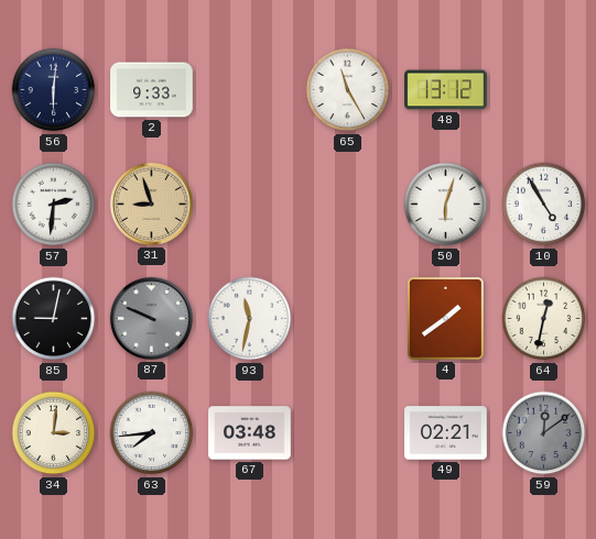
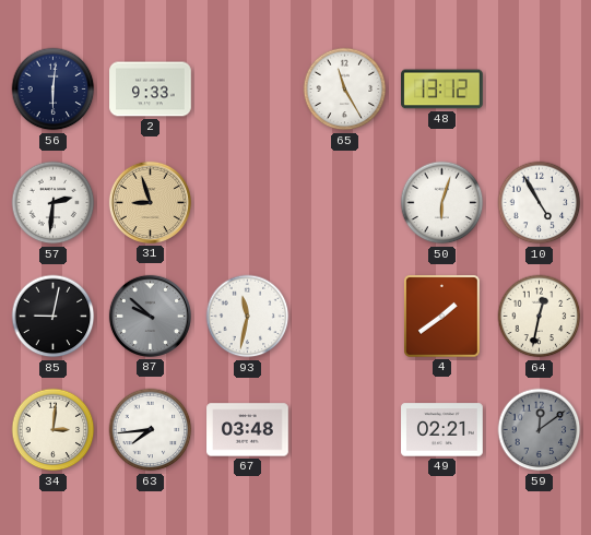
87: 9:49 -> 9:52
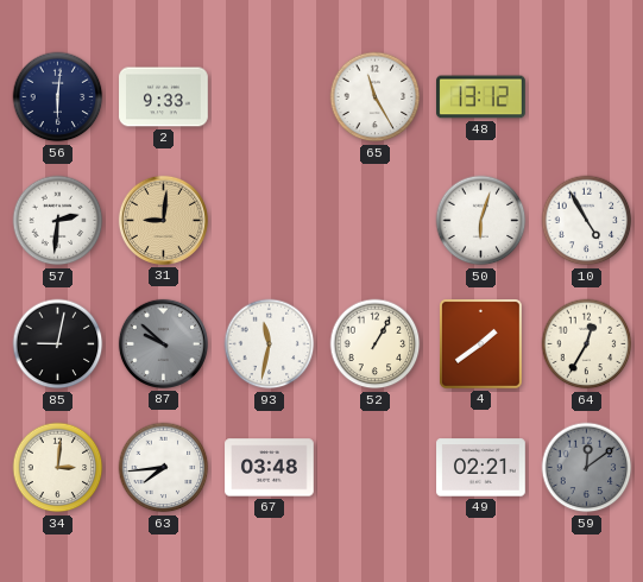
31: 8:57 -> 9:01
52: none -> 1:05
64: 12:32 -> 12:35
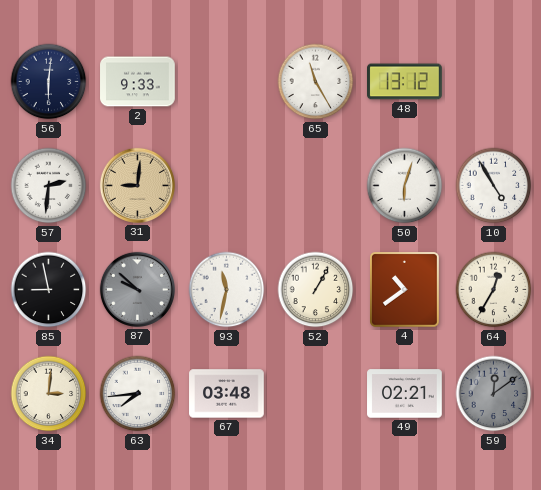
85: 9:02 -> 8:58
4: 1:39 -> 10:39
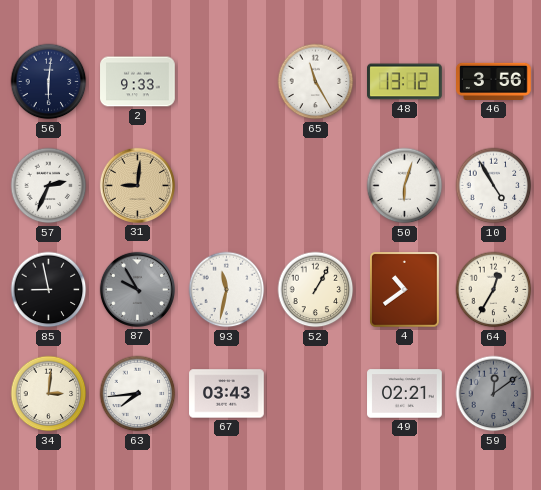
46: none -> 3:56
57: 2:31 -> 2:34
87: 9:52 -> 9:55
67: 03:48 -> 03:43
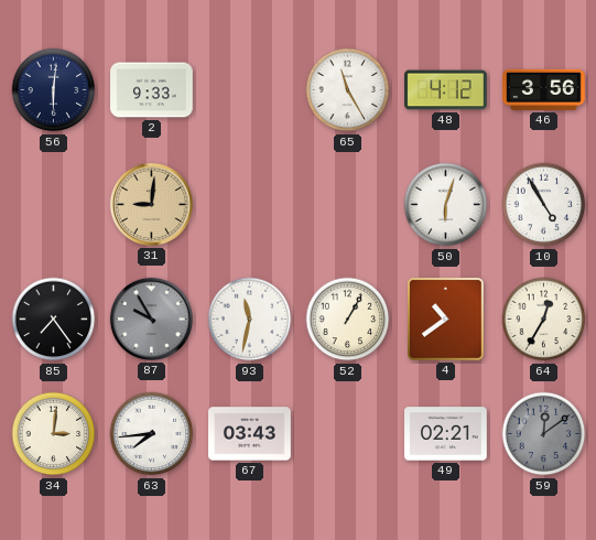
48: 13:12 -> 4:12
57: 2:34 -> none
85: 8:58 -> 7:24
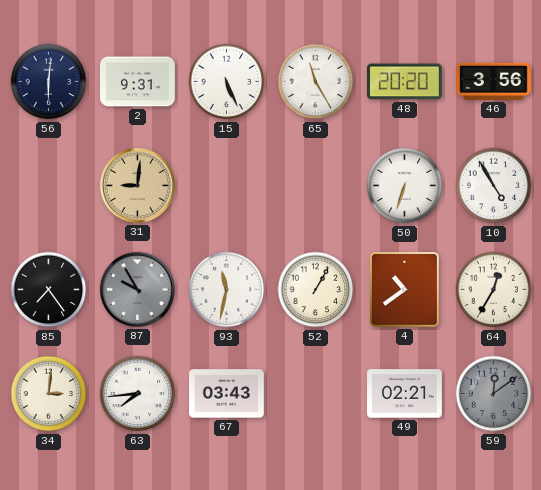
2: 9:33 -> 9:31
15: none -> 5:26
48: 4:12 -> 20:20
50: 6:03 -> 6:33
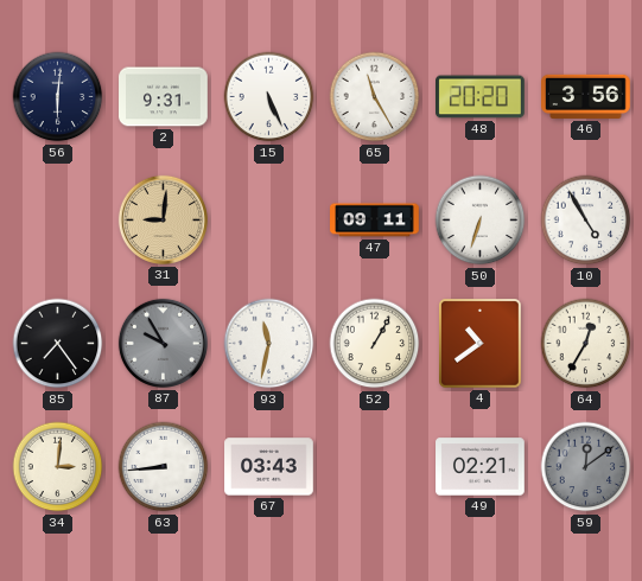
47: none -> 09:11
63: 7:44 -> 8:44
